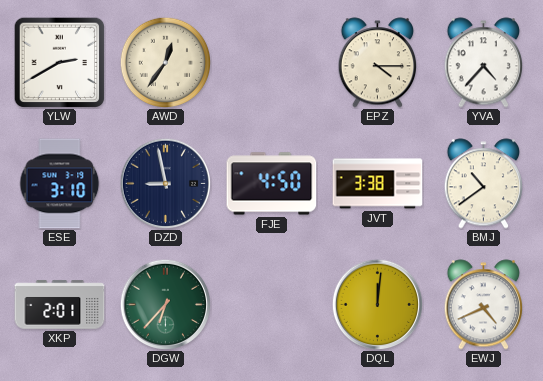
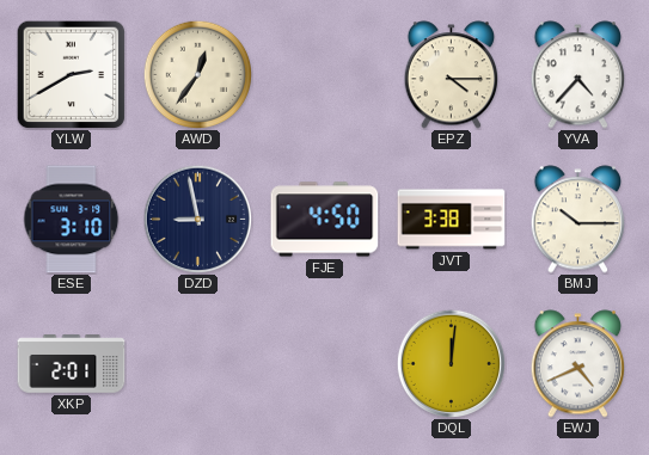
BMJ: 10:39 -> 10:15
DGW: 6:37 -> none
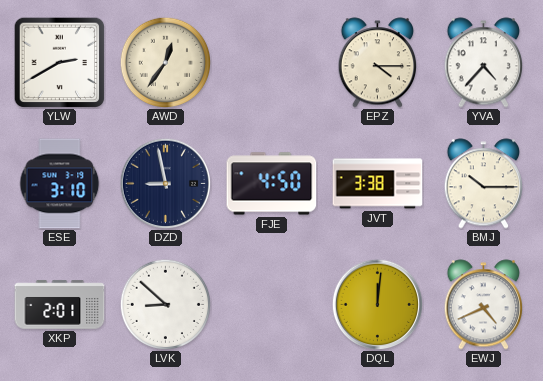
LVK: none -> 8:52
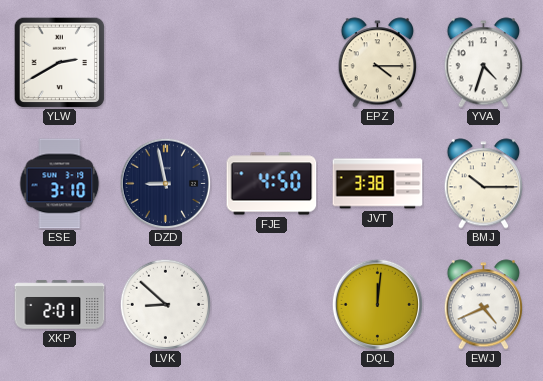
AWD: 12:36 -> none
YVA: 4:37 -> 4:33
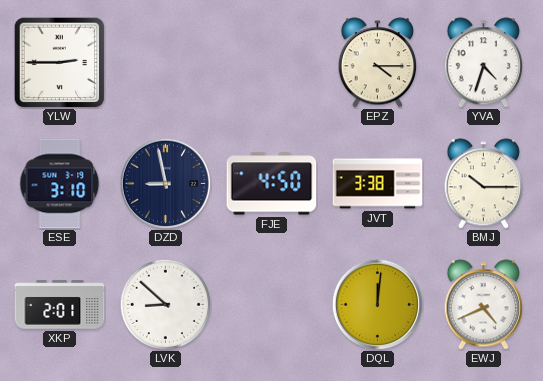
YLW: 2:40 -> 2:45
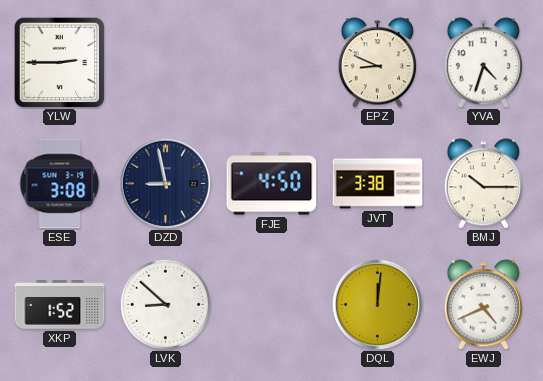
EPZ: 4:15 -> 8:49
ESE: 3:10 -> 3:08
XKP: 2:01 -> 1:52
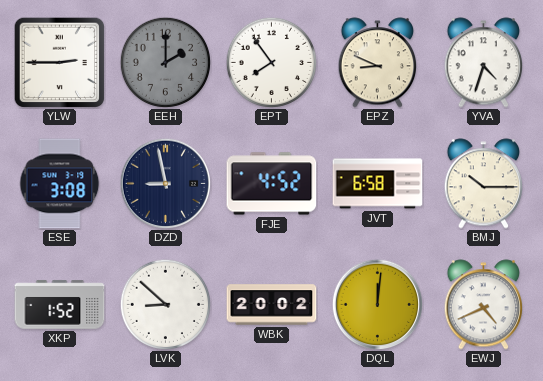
EEH: none -> 2:00
EPT: none -> 7:54
FJE: 4:50 -> 4:52
JVT: 3:38 -> 6:58
WBK: none -> 20:02
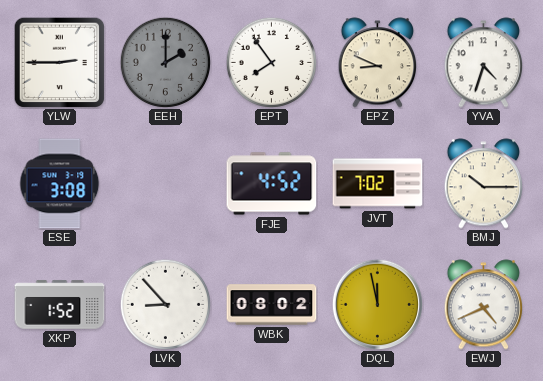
DZD: 8:58 -> none
JVT: 6:58 -> 7:02
LVK: 8:52 -> 8:53
WBK: 20:02 -> 08:02
DQL: 12:01 -> 11:58
